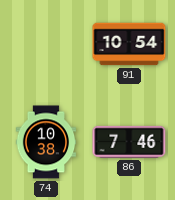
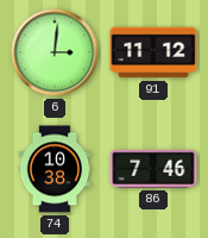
6: none -> 3:01
91: 10:54 -> 11:12
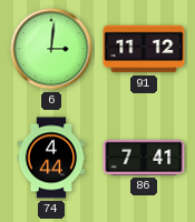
74: 10:38 -> 4:44
86: 7:46 -> 7:41
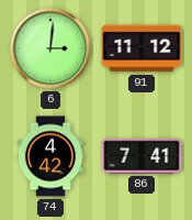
74: 4:44 -> 4:42
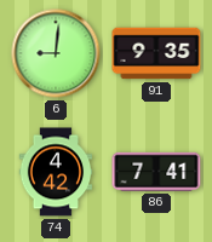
6: 3:01 -> 9:01
91: 11:12 -> 9:35
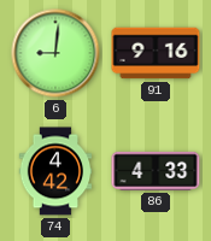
91: 9:35 -> 9:16
86: 7:41 -> 4:33
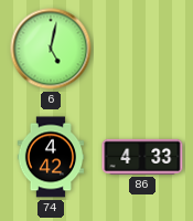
6: 9:01 -> 5:02
91: 9:16 -> none
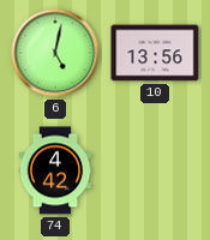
10: none -> 13:56
86: 4:33 -> none
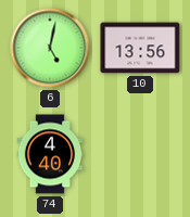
74: 4:42 -> 4:40
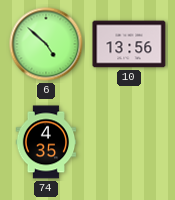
6: 5:02 -> 4:52
74: 4:40 -> 4:35
